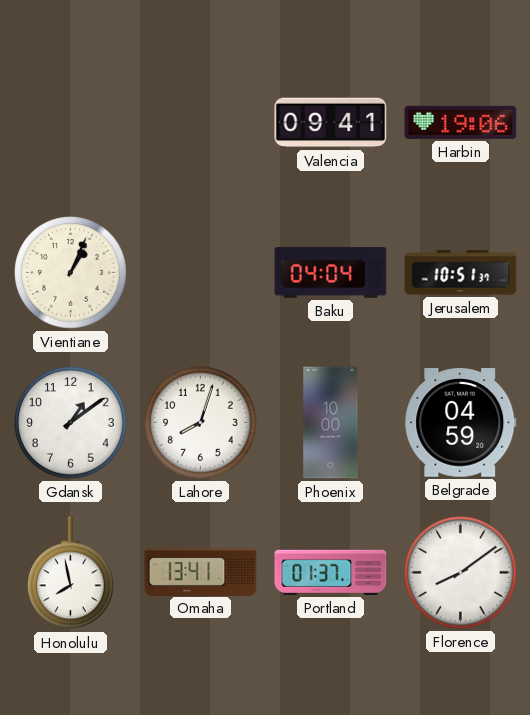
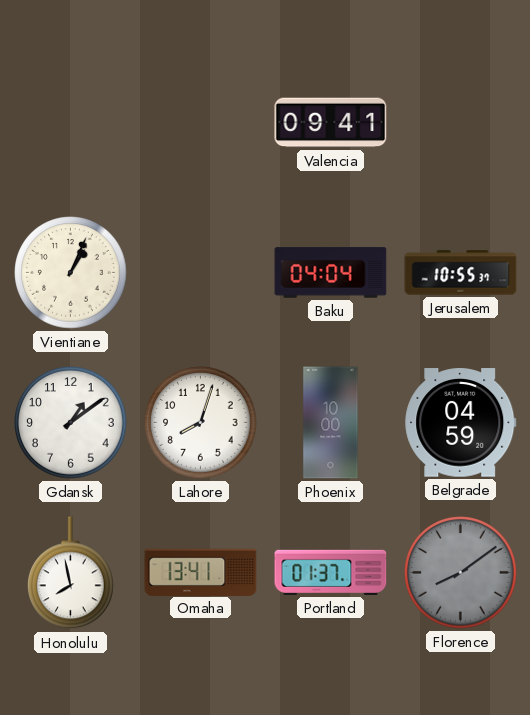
Harbin: 19:06 -> none
Jerusalem: 10:51 -> 10:55
Florence dial: white -> grey
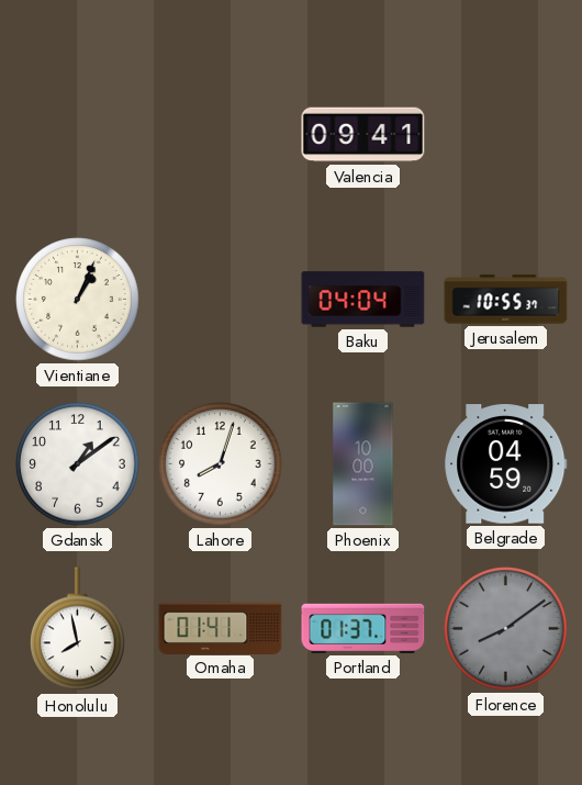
Omaha: 13:41 -> 01:41
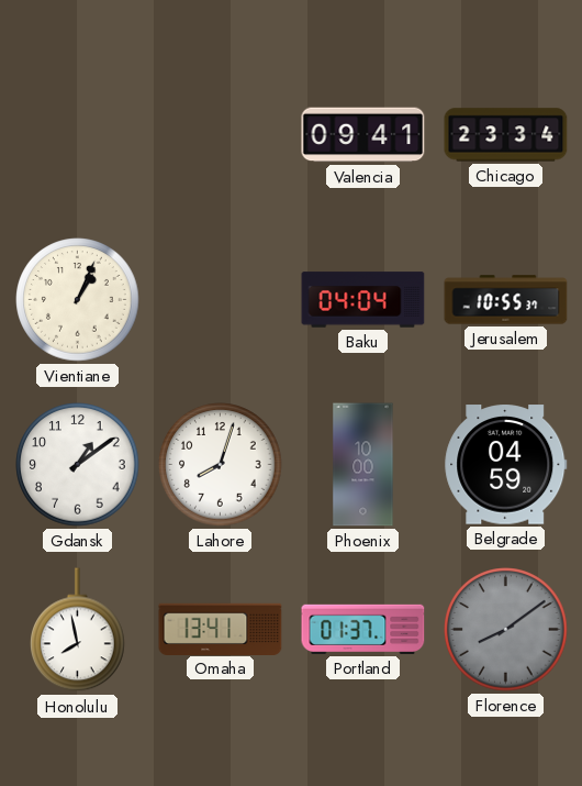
Chicago: none -> 23:34
Omaha: 01:41 -> 13:41
